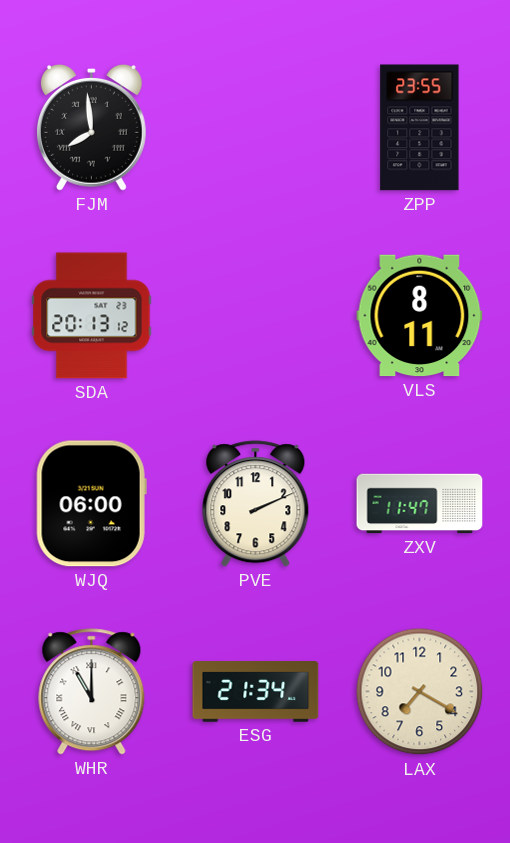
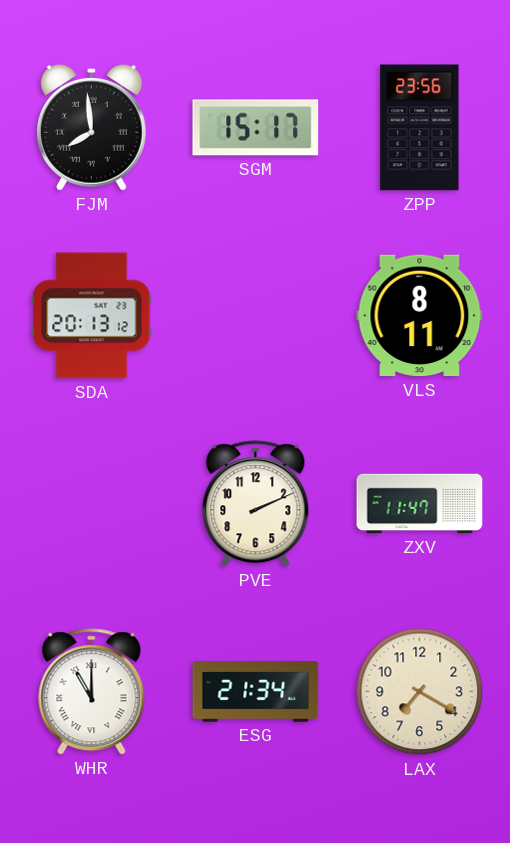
SGM: none -> 15:17
ZPP: 23:55 -> 23:56
WJQ: 06:00 -> none
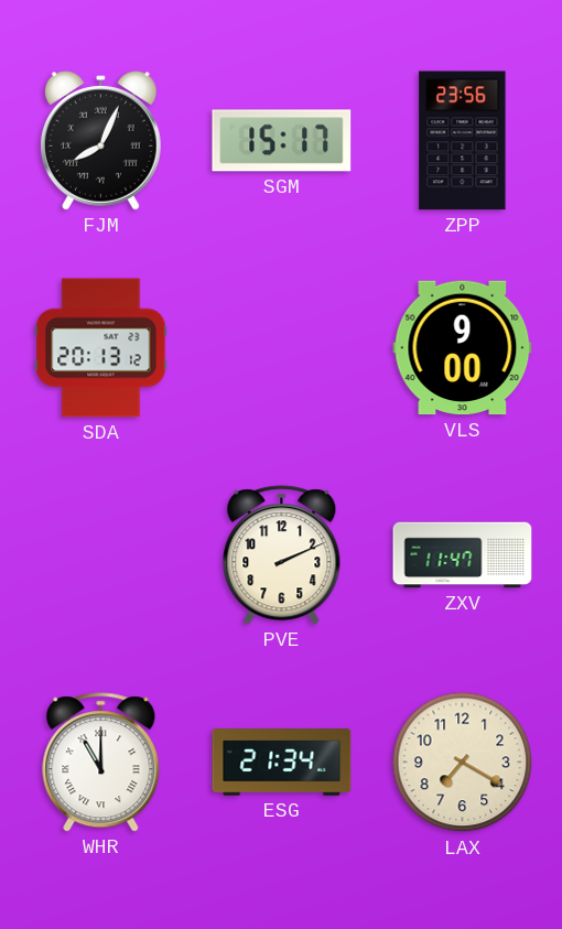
FJM: 7:59 -> 8:04
VLS: 8:11 -> 9:00
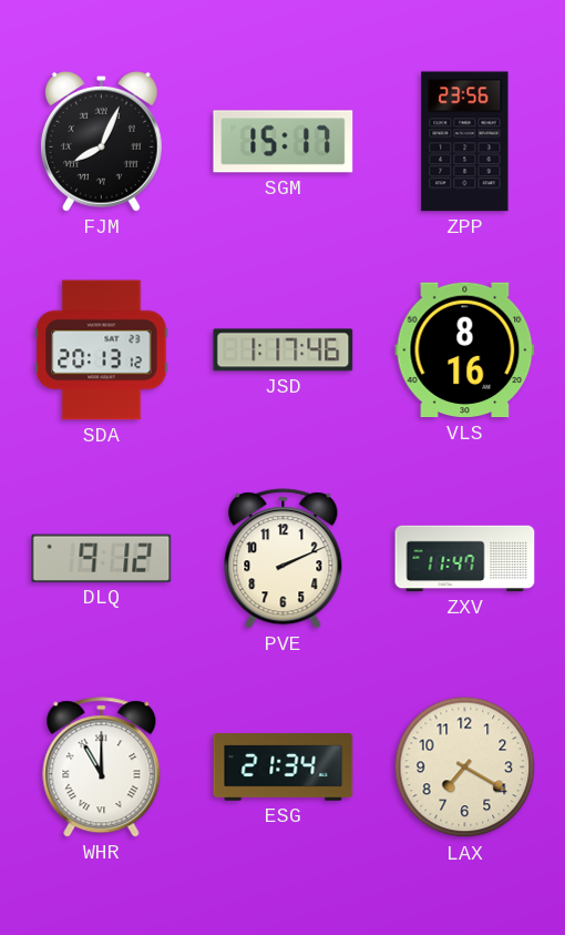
JSD: none -> 1:17
VLS: 9:00 -> 8:16
DLQ: none -> 9:12
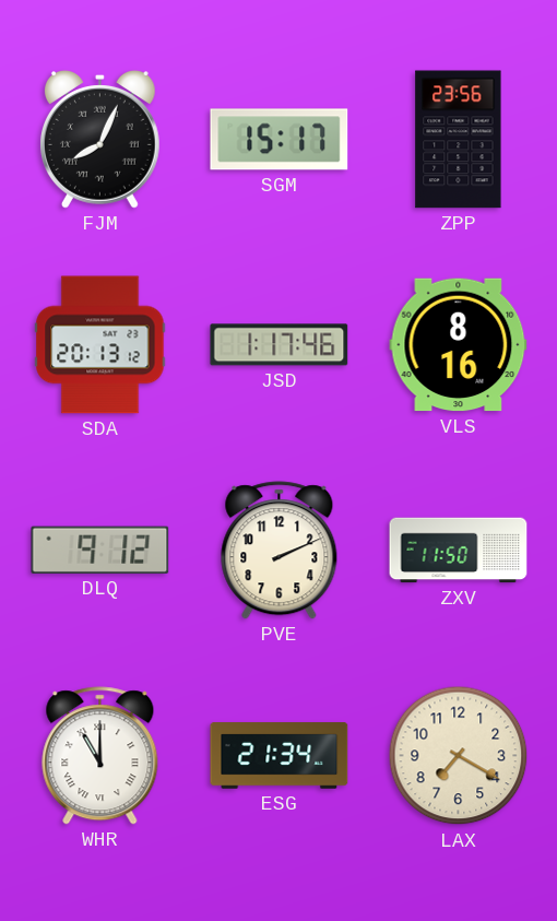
ZXV: 11:47 -> 11:50
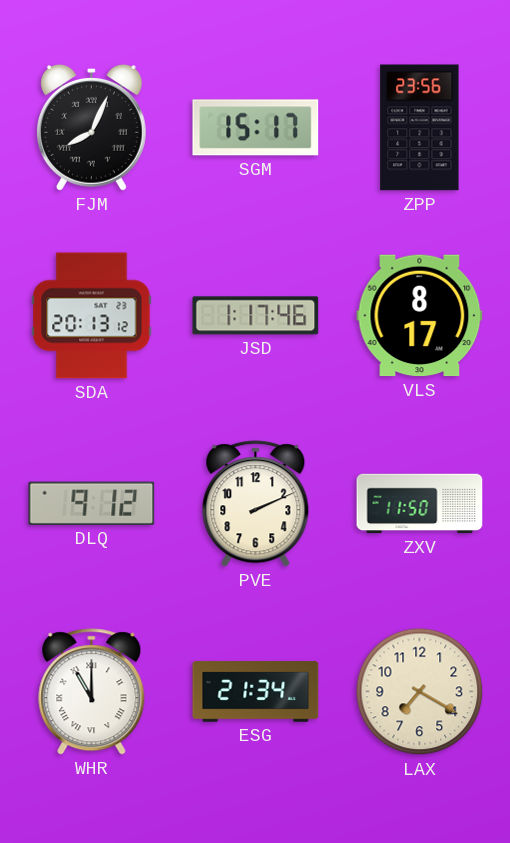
VLS: 8:16 -> 8:17
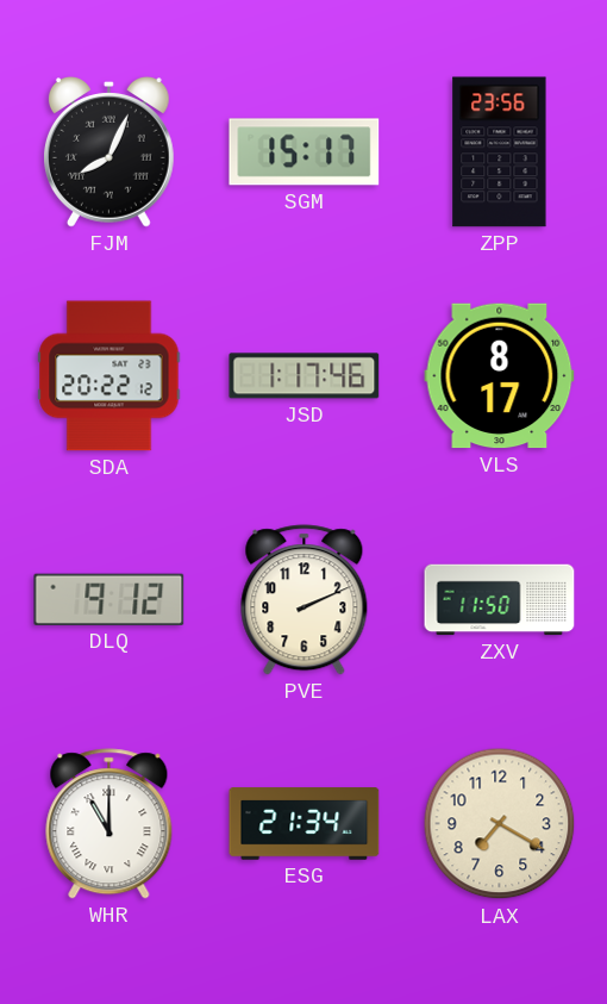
SDA: 20:13 -> 20:22
